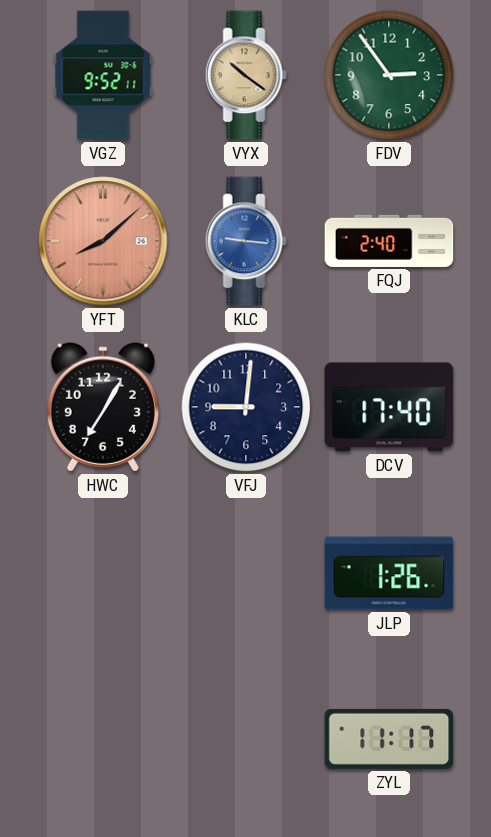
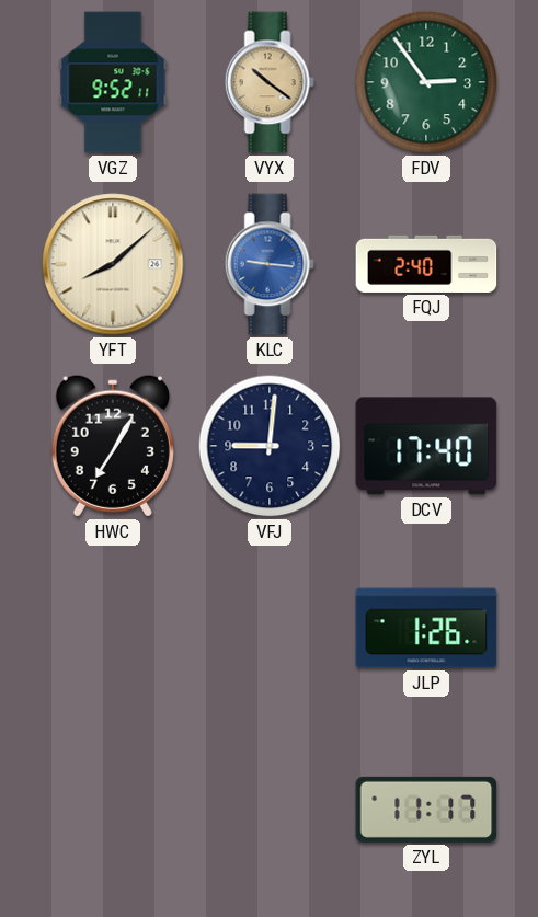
YFT dial: salmon -> cream
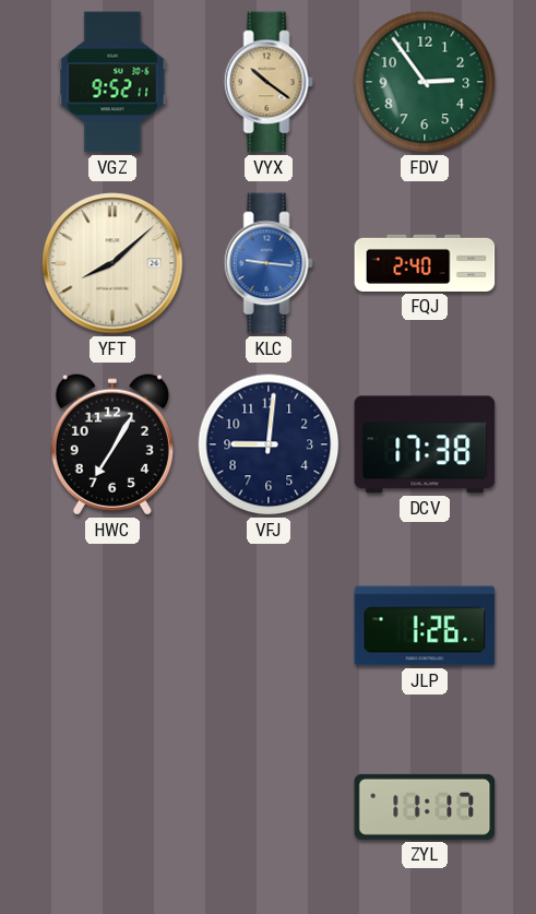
DCV: 17:40 -> 17:38
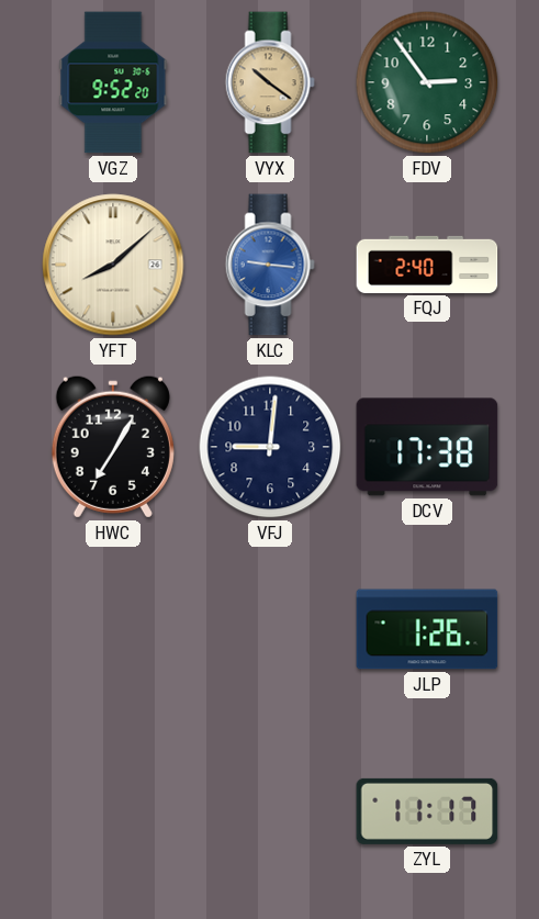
VGZ: 9:52:11 -> 9:52:20
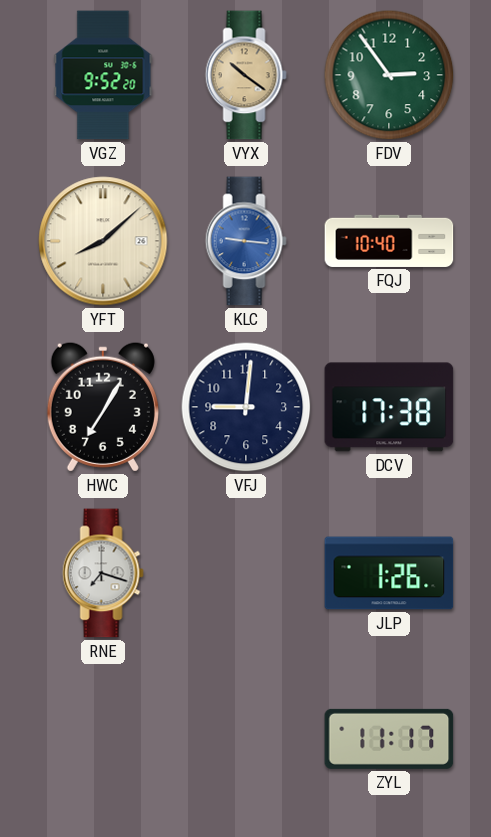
FQJ: 2:40 -> 10:40
RNE: none -> 7:18
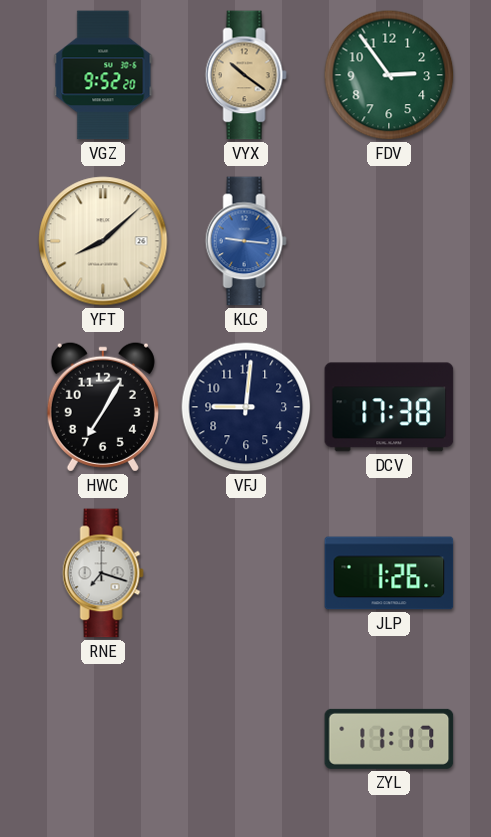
FQJ: 10:40 -> none
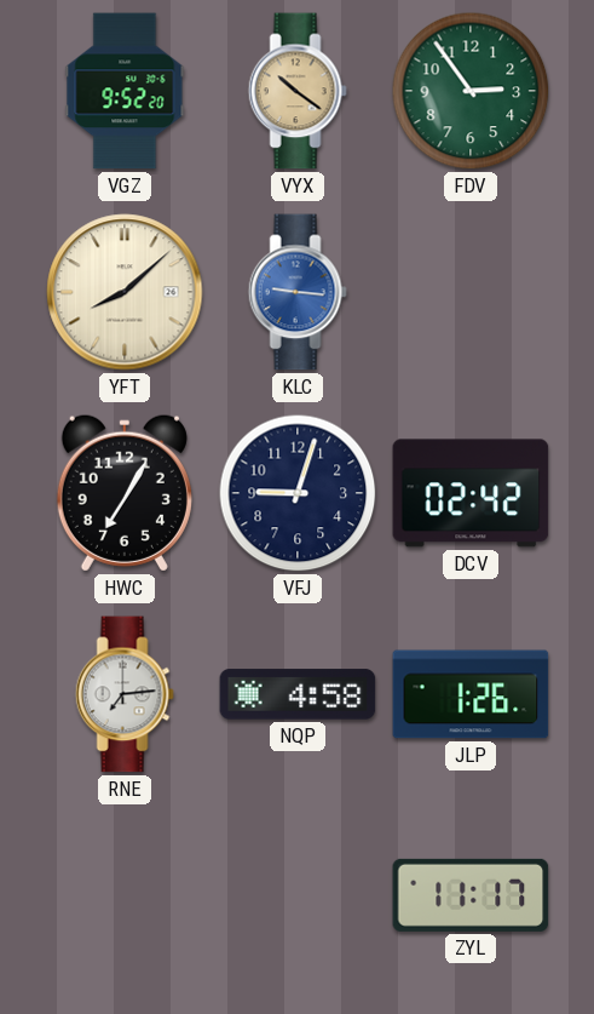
VFJ: 9:01 -> 9:03
DCV: 17:38 -> 02:42
RNE: 7:18 -> 7:14
NQP: none -> 4:58
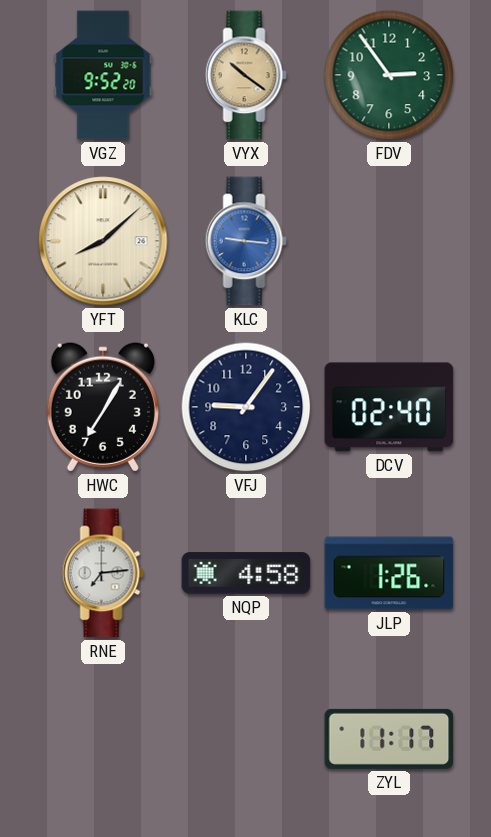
VFJ: 9:03 -> 9:06
DCV: 02:42 -> 02:40
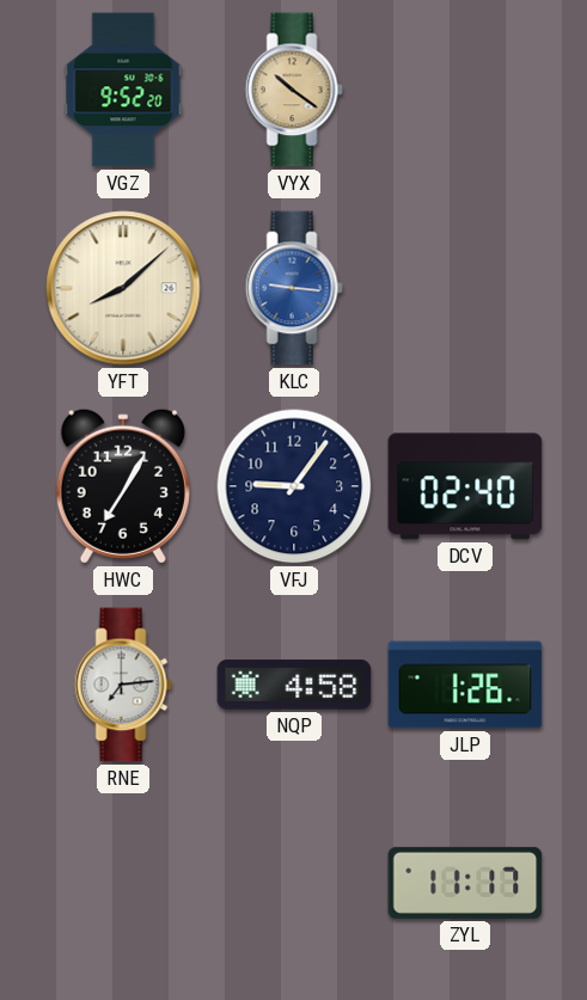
FDV: 2:54 -> none
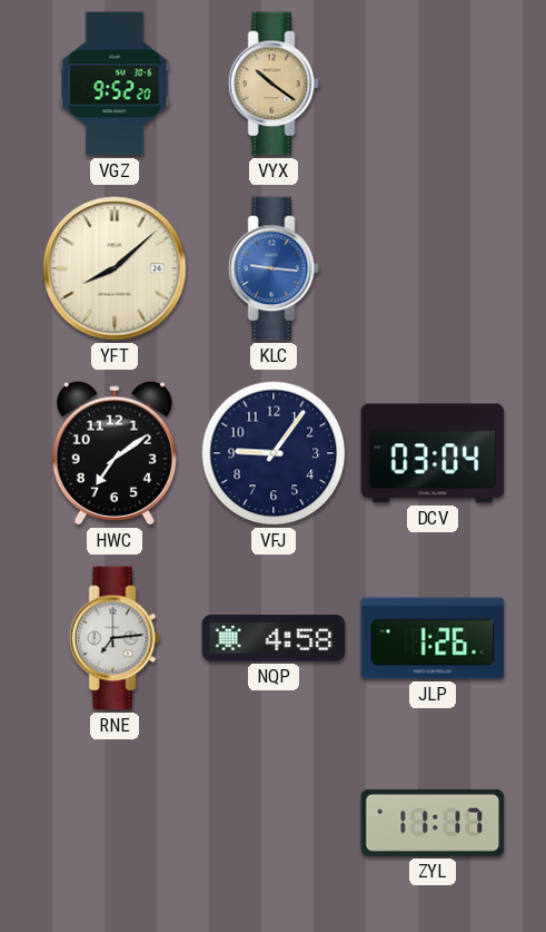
HWC: 7:05 -> 7:09
DCV: 02:40 -> 03:04
